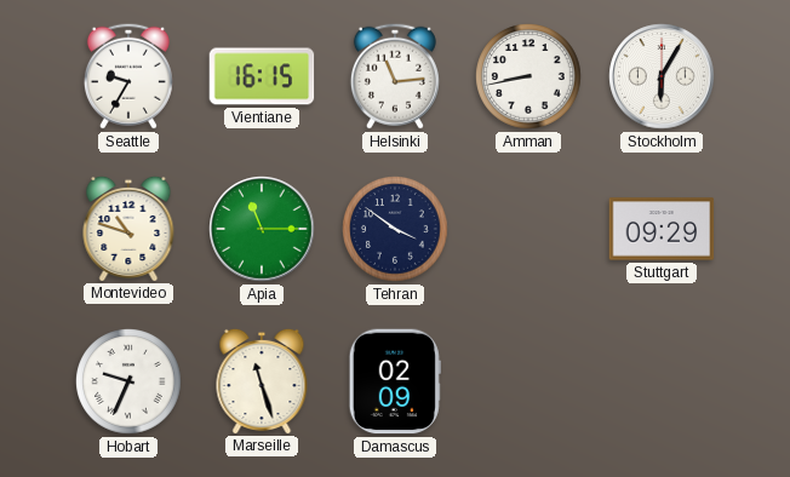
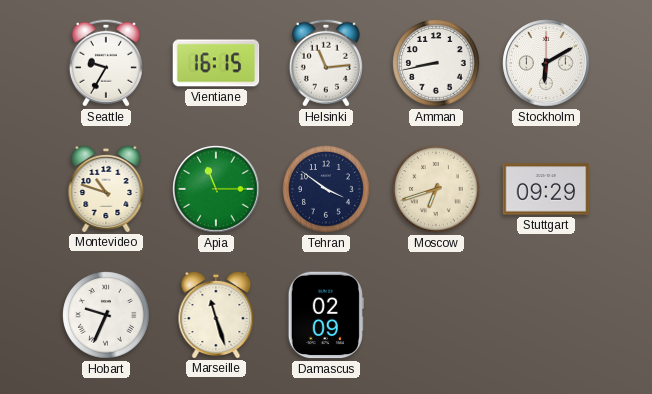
Stockholm: 6:05 -> 6:10
Moscow: none -> 6:42
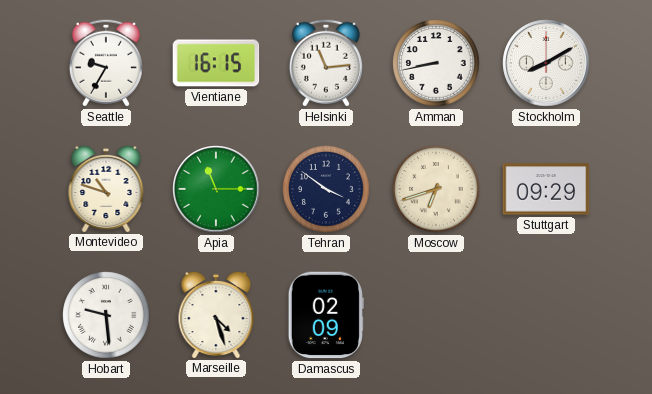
Stockholm: 6:10 -> 8:10
Hobart: 9:34 -> 9:29
Marseille: 11:27 -> 4:27
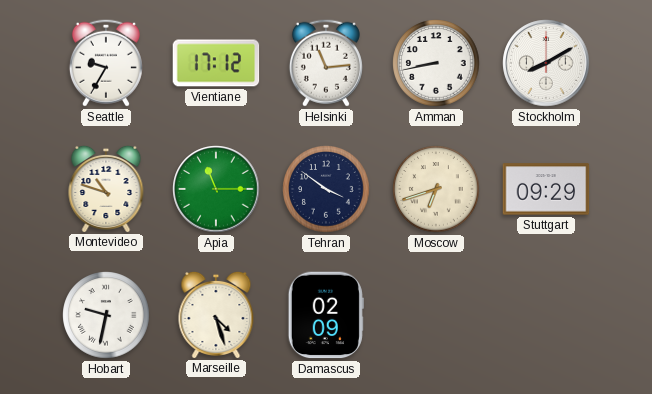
Vientiane: 16:15 -> 17:12
Hobart: 9:29 -> 9:32
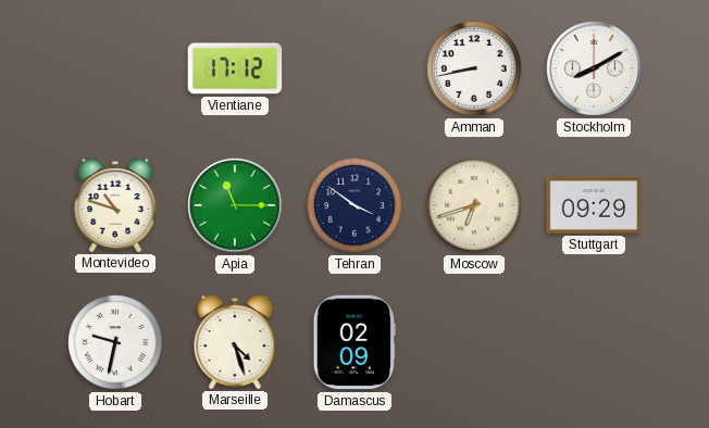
Seattle: 9:35 -> none
Helsinki: 11:14 -> none
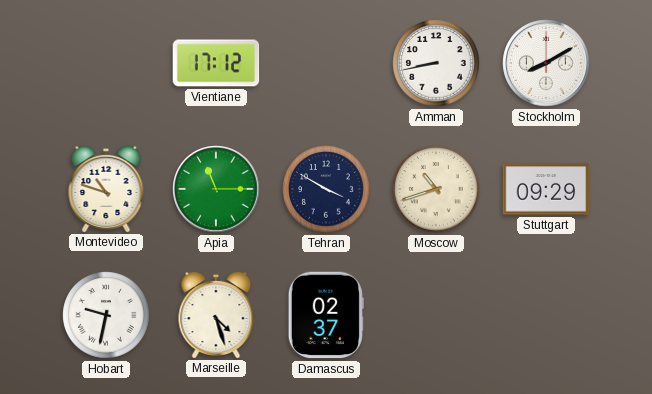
Tehran: 3:51 -> 3:50
Moscow: 6:42 -> 10:42
Damascus: 02:09 -> 02:37
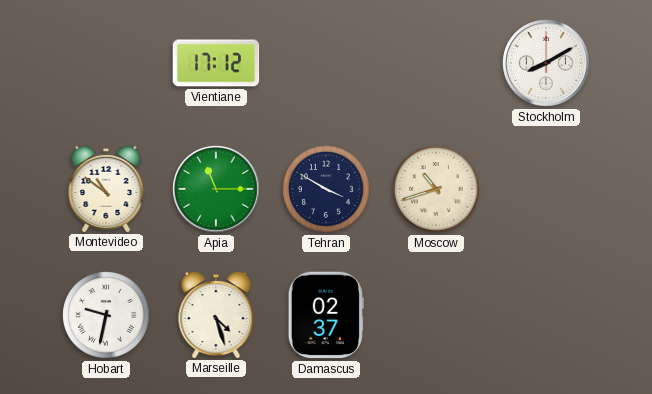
Amman: 8:43 -> none
Montevideo: 10:48 -> 10:51
Stuttgart: 09:29 -> none
